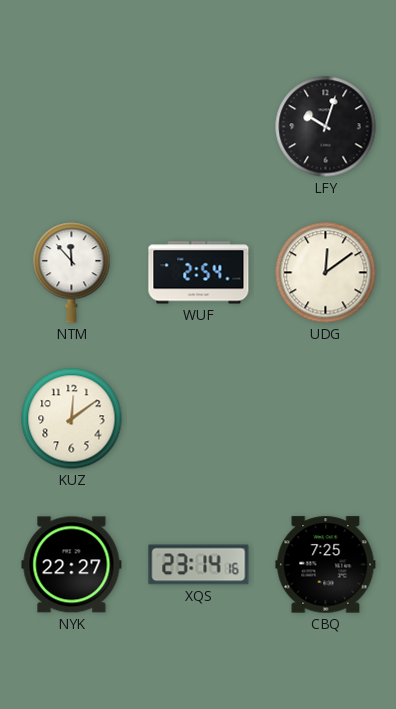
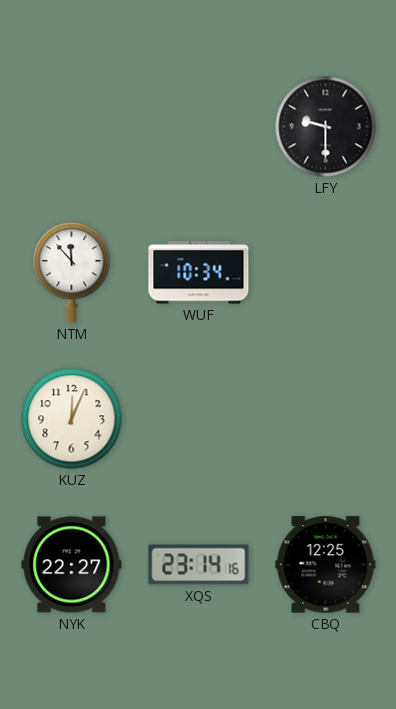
LFY: 10:03 -> 9:30
WUF: 2:54 -> 10:34
UDG: 12:09 -> none
KUZ: 12:09 -> 12:04
CBQ: 7:25 -> 12:25
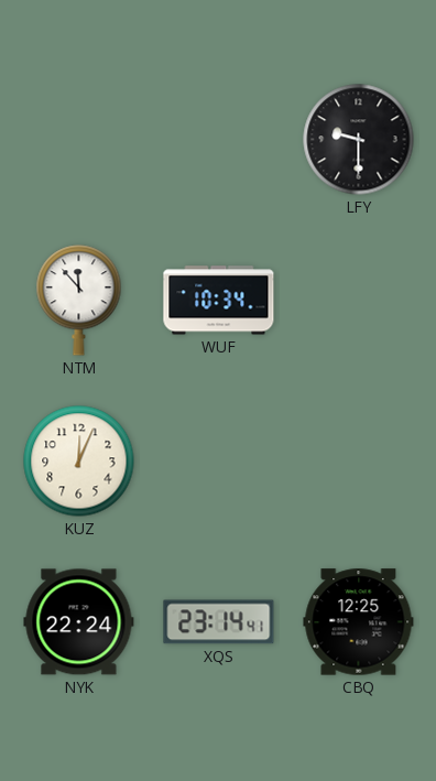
NYK: 22:27 -> 22:24
XQS: 23:14:16 -> 23:14:41
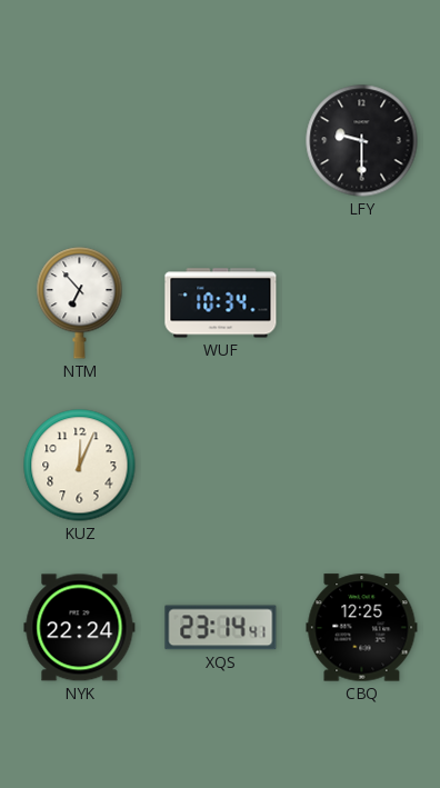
NTM: 11:53 -> 6:53
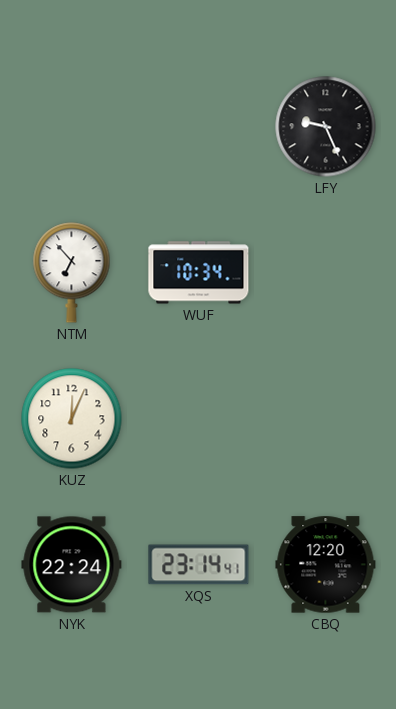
LFY: 9:30 -> 9:26
CBQ: 12:25 -> 12:20
